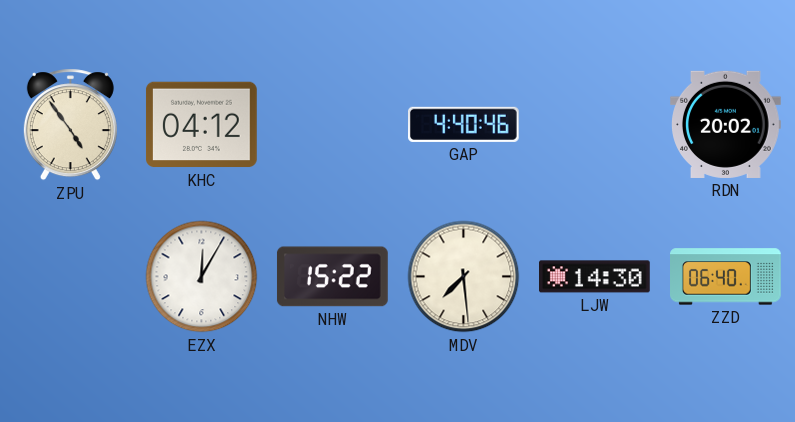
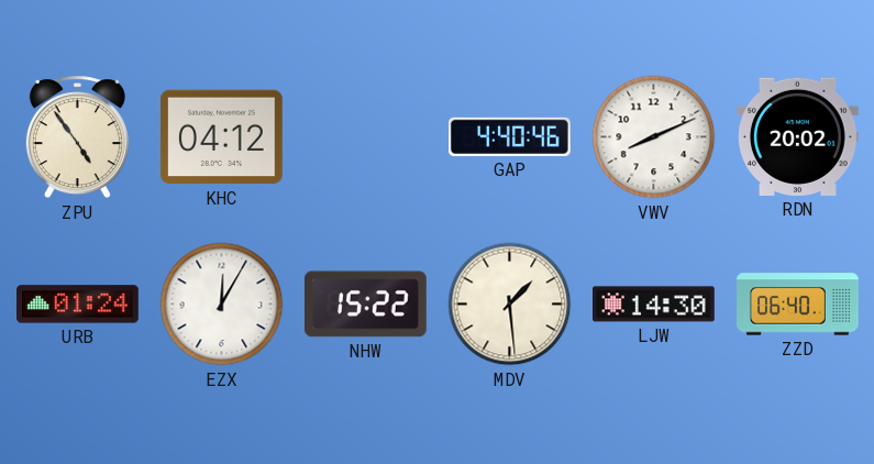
VWV: none -> 8:11
URB: none -> 01:24
MDV: 7:29 -> 1:29
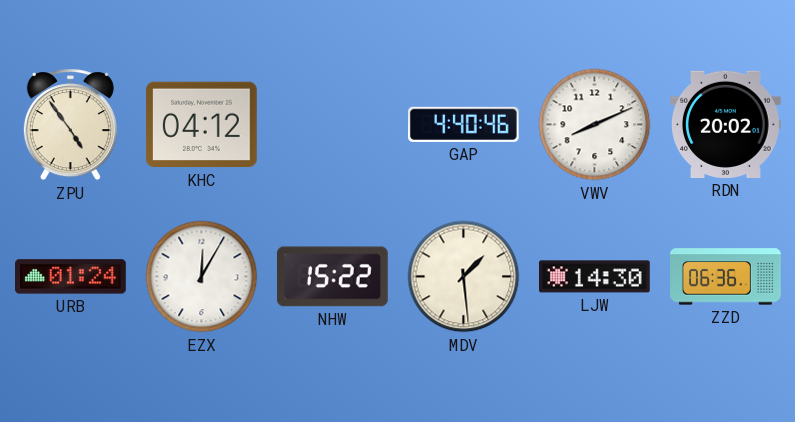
ZZD: 06:40 -> 06:36
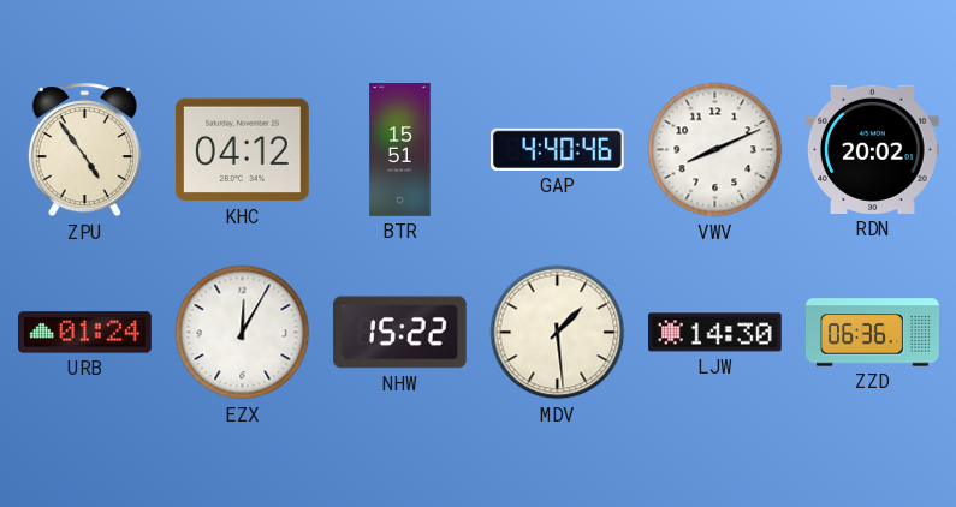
BTR: none -> 15:51
